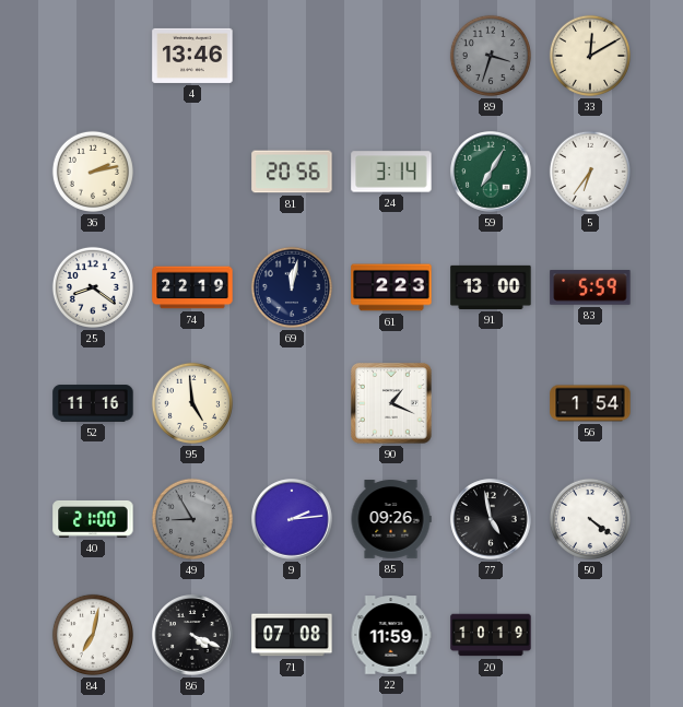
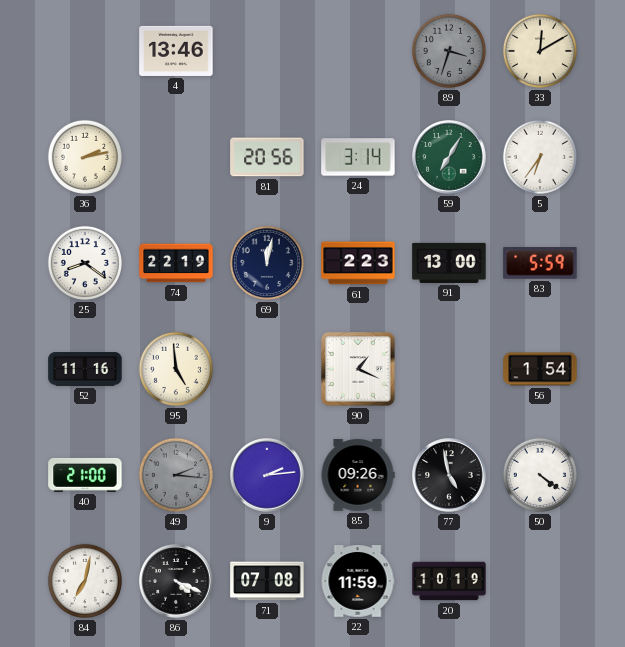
49: 8:55 -> 2:16
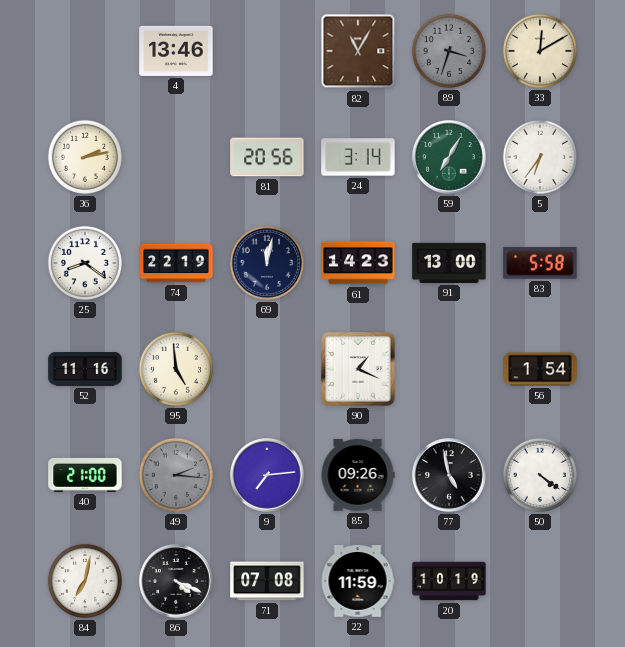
82: none -> 11:05
61: 2:23 -> 14:23
83: 5:59 -> 5:58
9: 2:14 -> 7:14
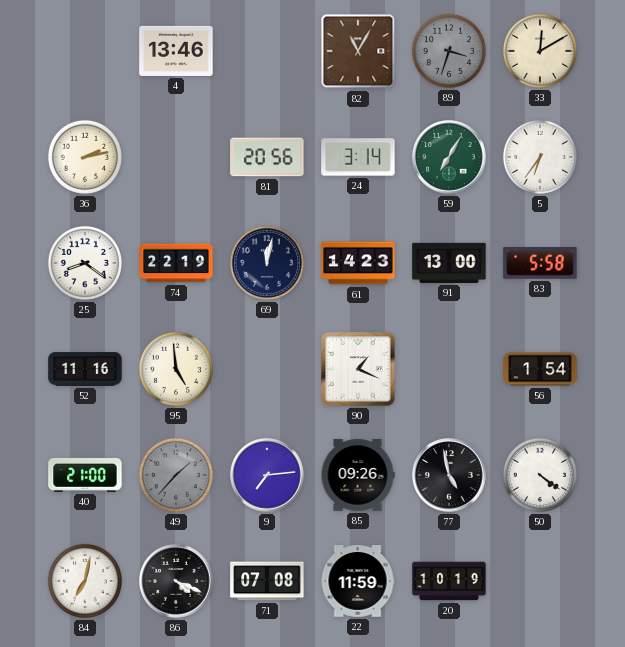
49: 2:16 -> 1:37
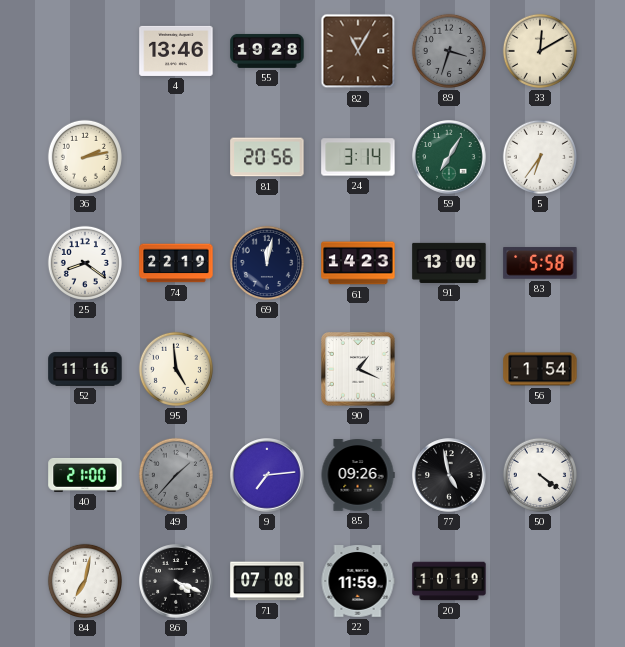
55: none -> 19:28
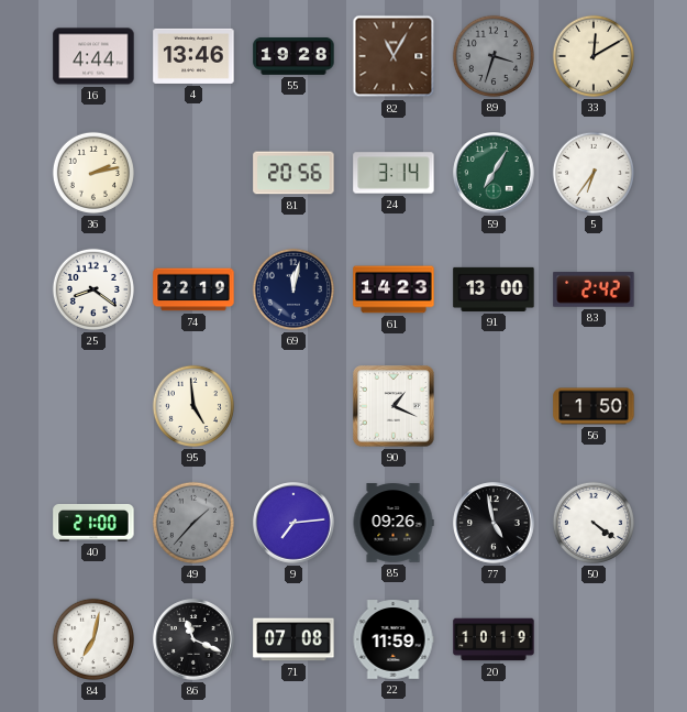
16: none -> 4:44
83: 5:58 -> 2:42
52: 11:16 -> none
56: 1:54 -> 1:50
86: 4:19 -> 11:19
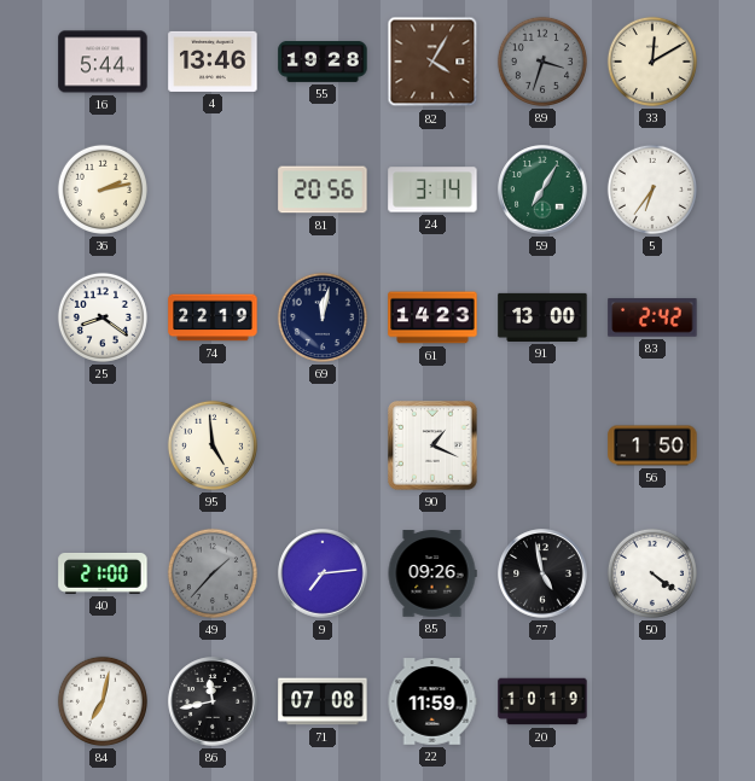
16: 4:44 -> 5:44
82: 11:05 -> 4:05
86: 11:19 -> 11:43
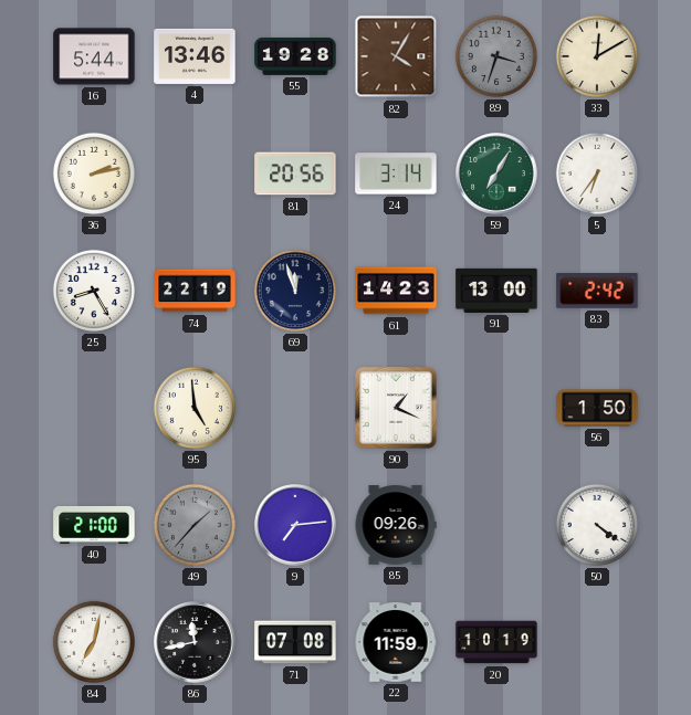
25: 8:21 -> 8:25
69: 12:02 -> 11:57
77: 4:58 -> none
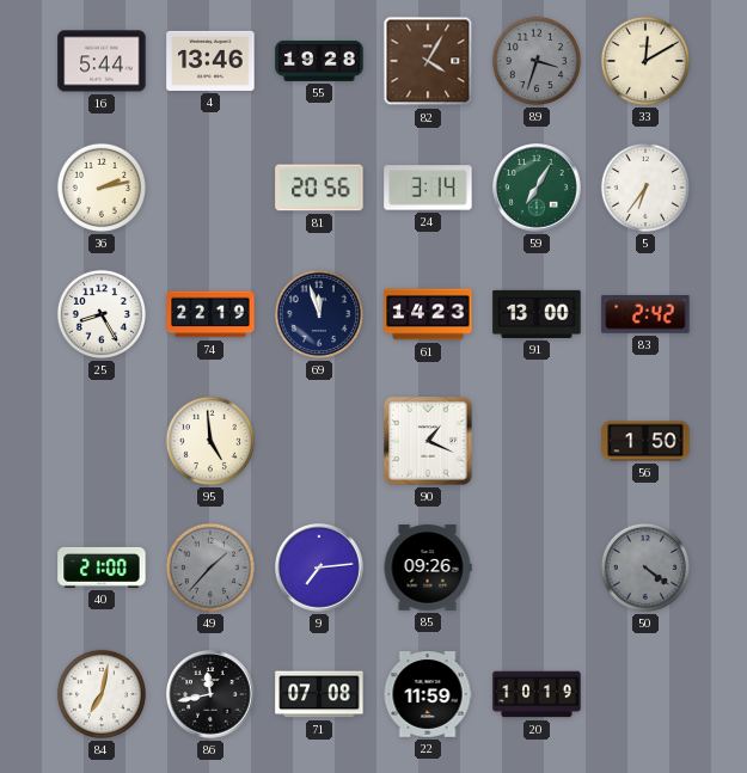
50 dial: white -> grey
